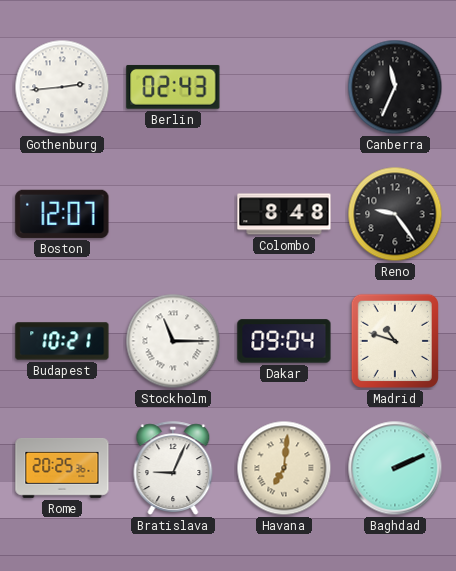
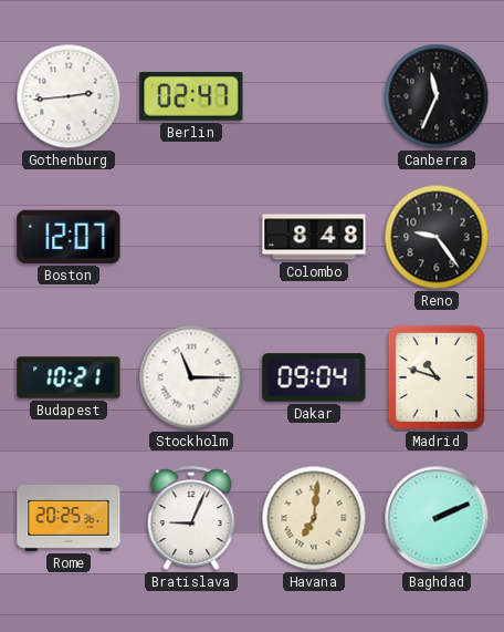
Berlin: 02:43 -> 02:47
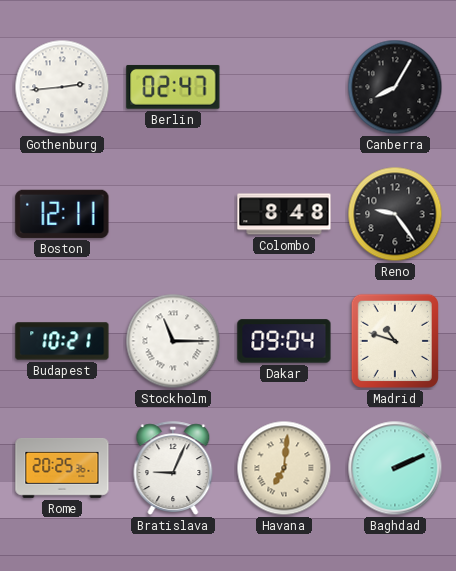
Canberra: 11:34 -> 8:05
Boston: 12:07 -> 12:11
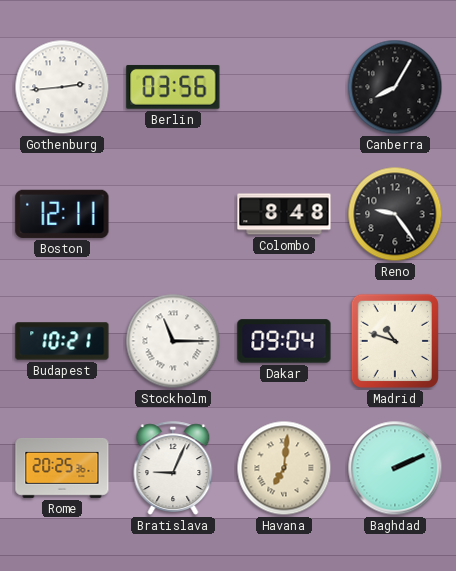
Berlin: 02:47 -> 03:56
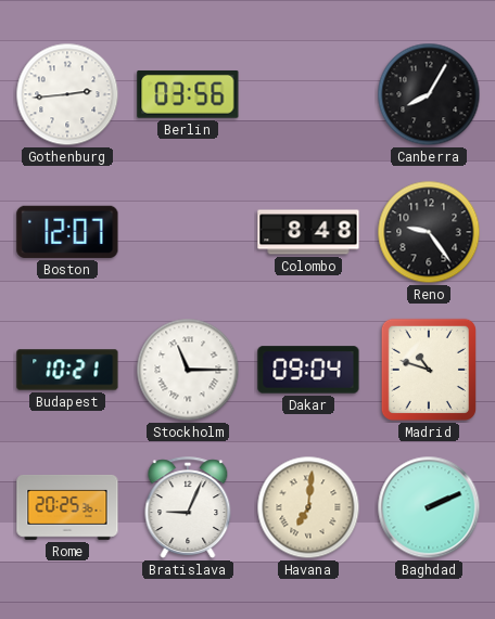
Boston: 12:11 -> 12:07
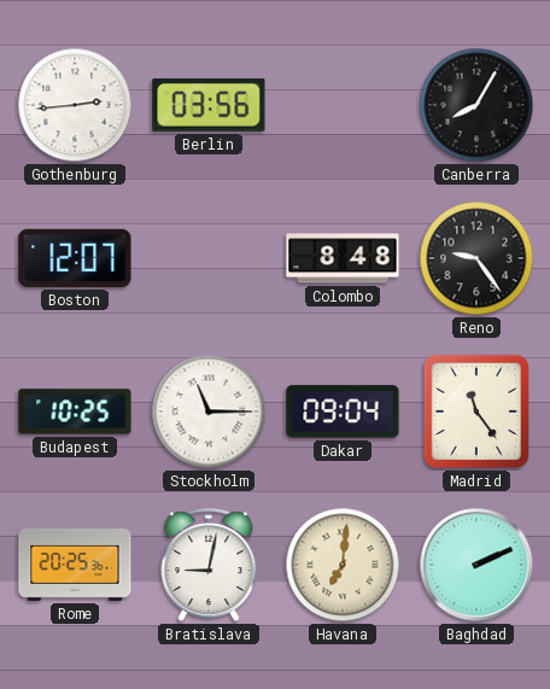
Budapest: 10:21 -> 10:25
Madrid: 10:48 -> 11:24
Bratislava: 9:04 -> 9:02
